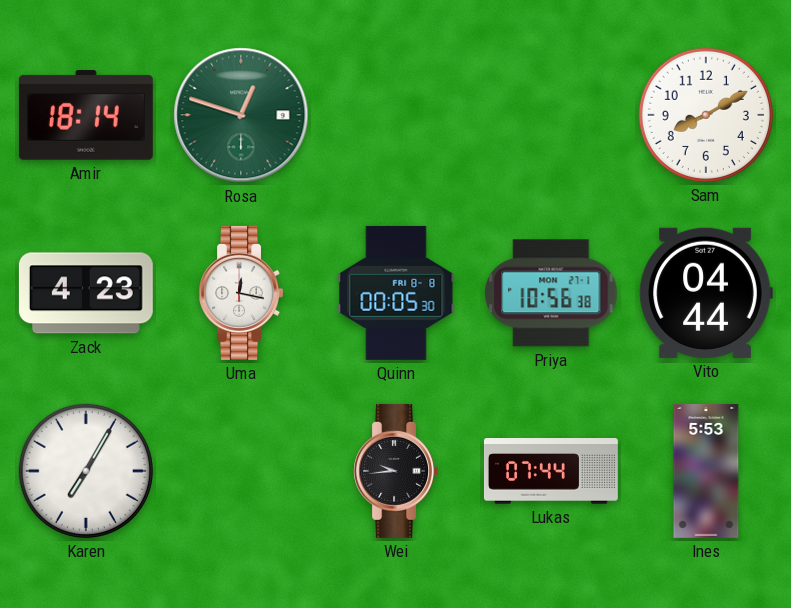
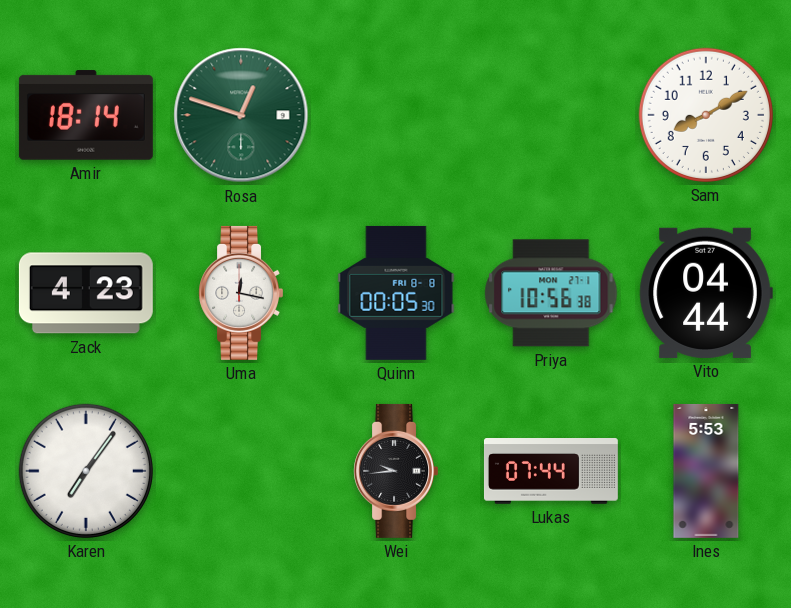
Karen: 7:05 -> 7:06
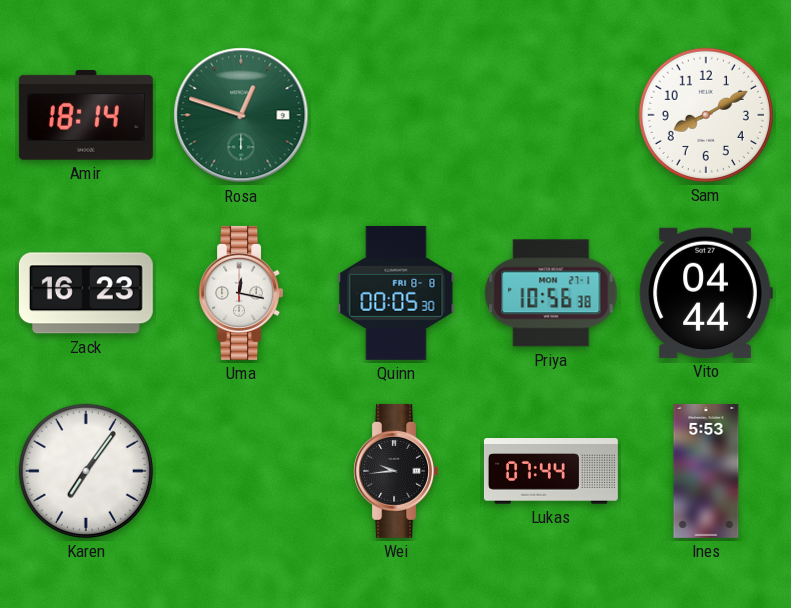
Zack: 4:23 -> 16:23
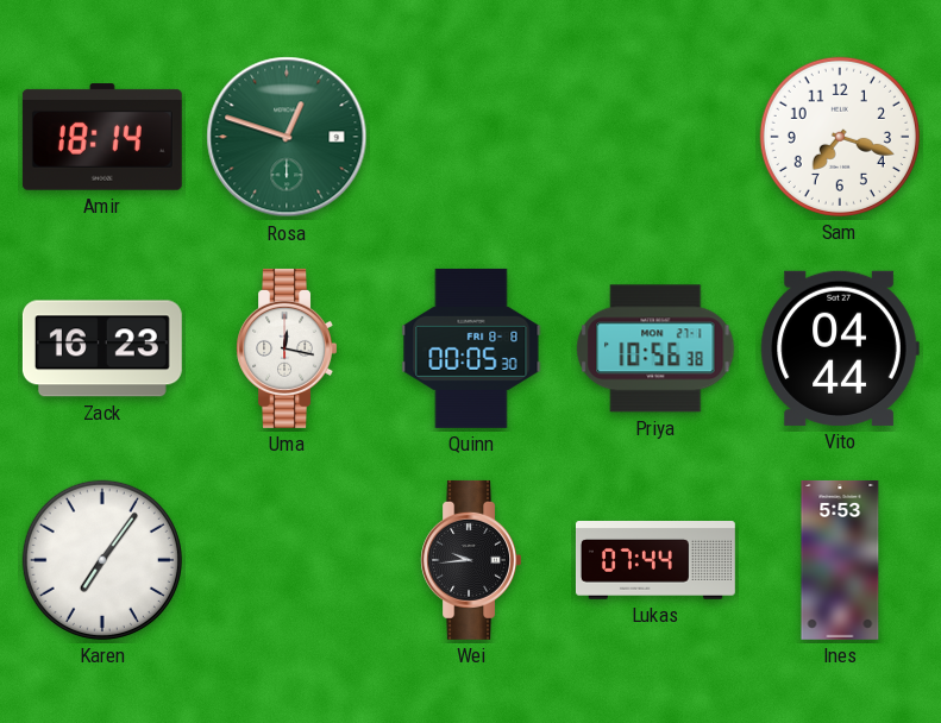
Sam: 8:10 -> 7:18
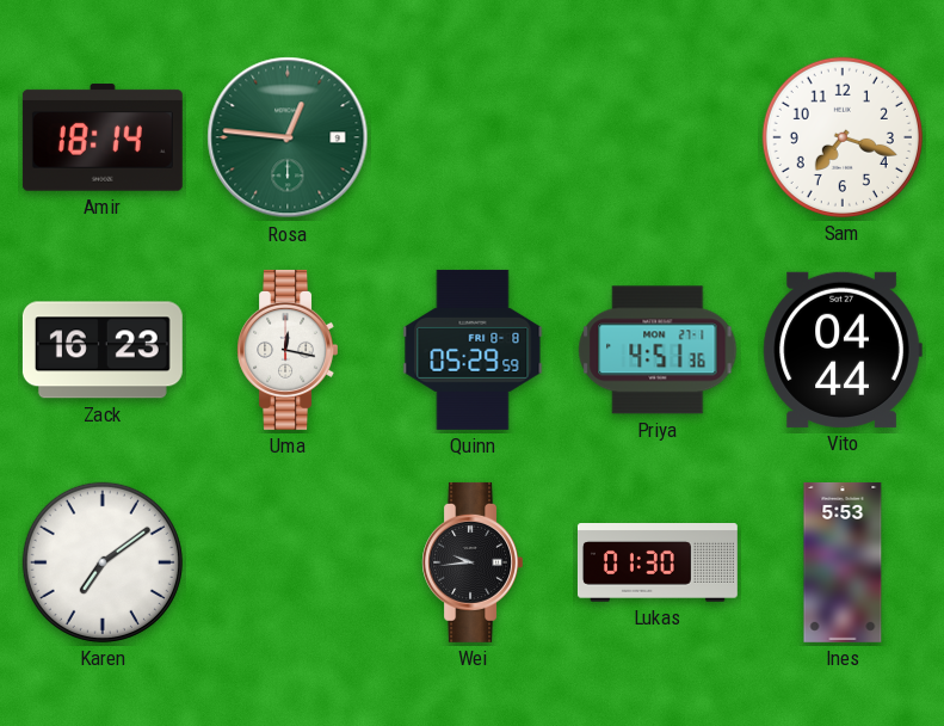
Rosa: 12:48 -> 12:46
Quinn: 00:05 -> 05:29
Priya: 10:56 -> 4:51
Karen: 7:06 -> 7:09
Lukas: 07:44 -> 01:30
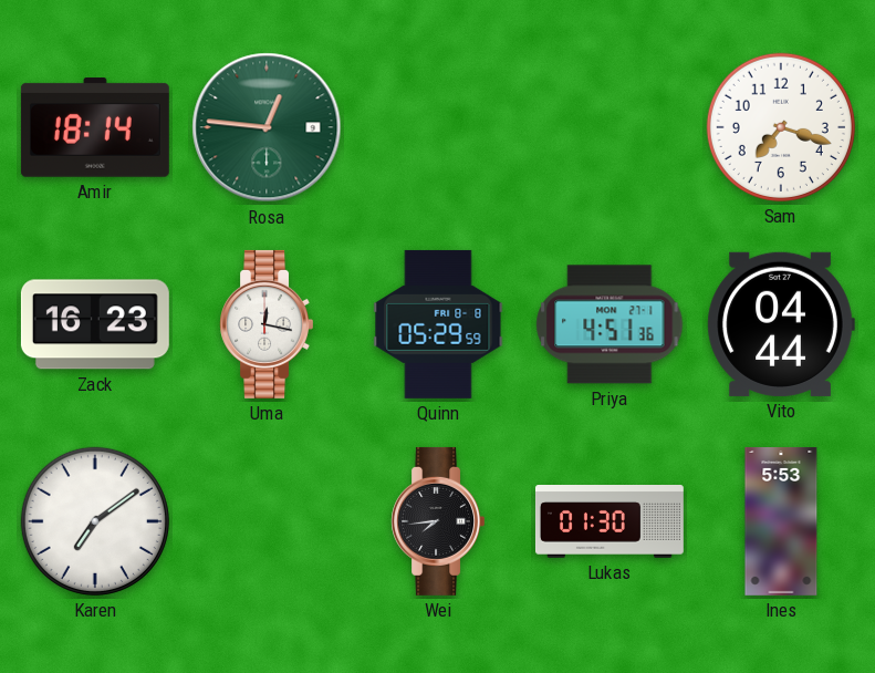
Wei: 9:44 -> 7:44
